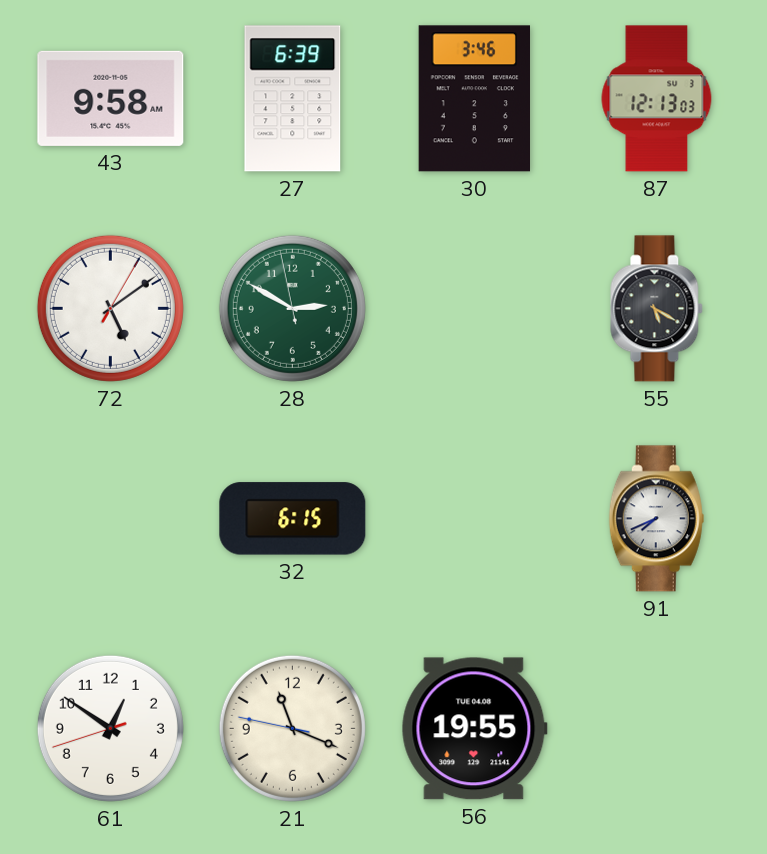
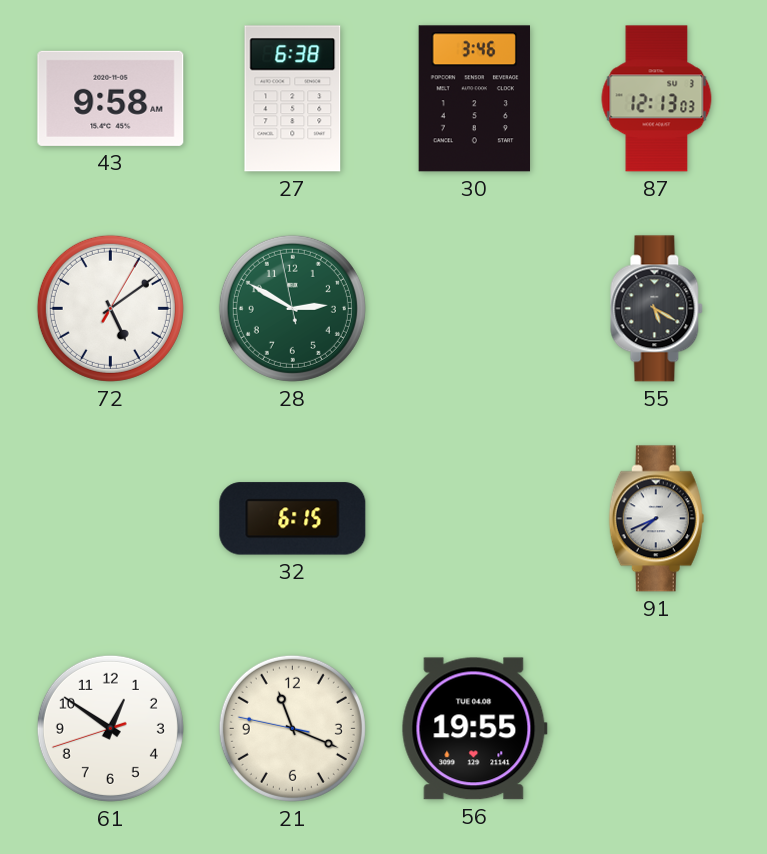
27: 6:39 -> 6:38
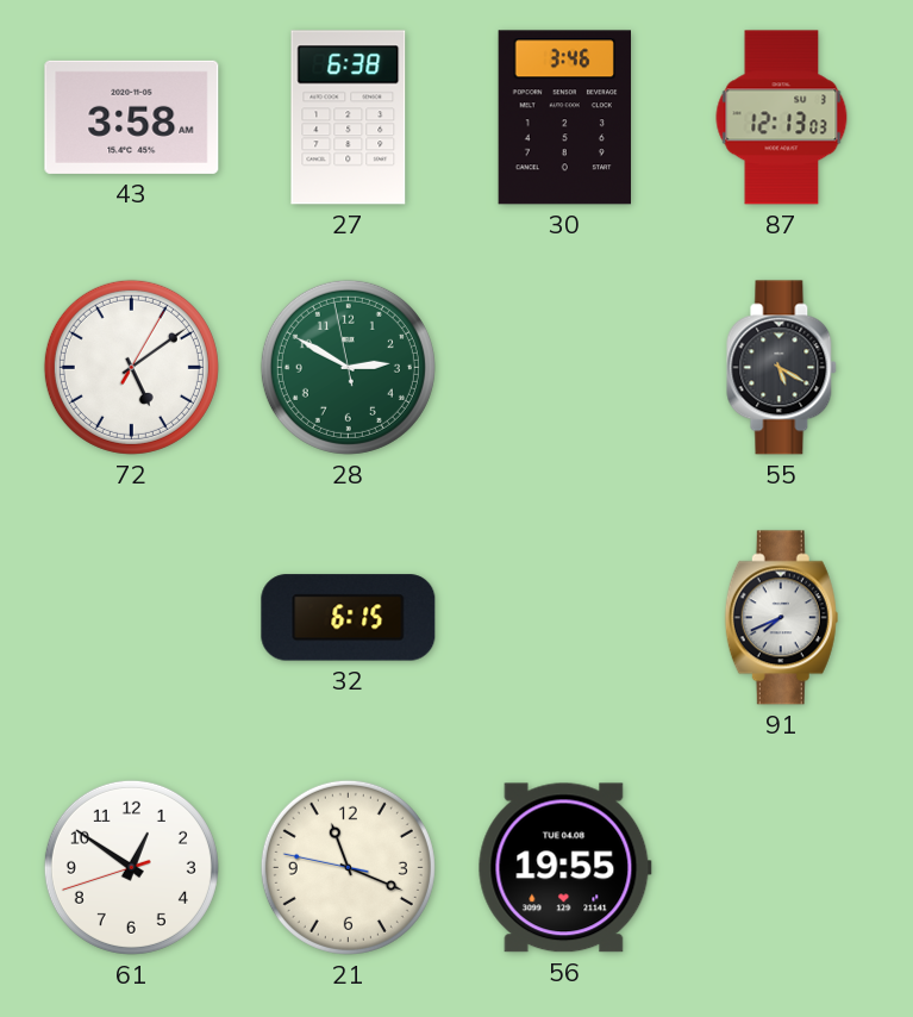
43: 9:58 -> 3:58
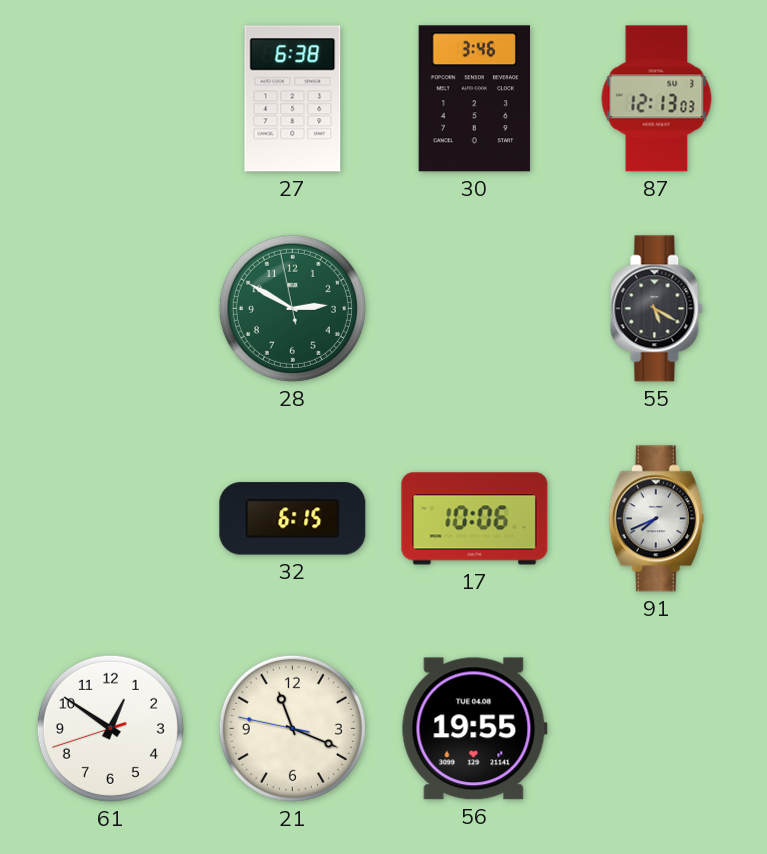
43: 3:58 -> none
72: 5:09 -> none
17: none -> 10:06
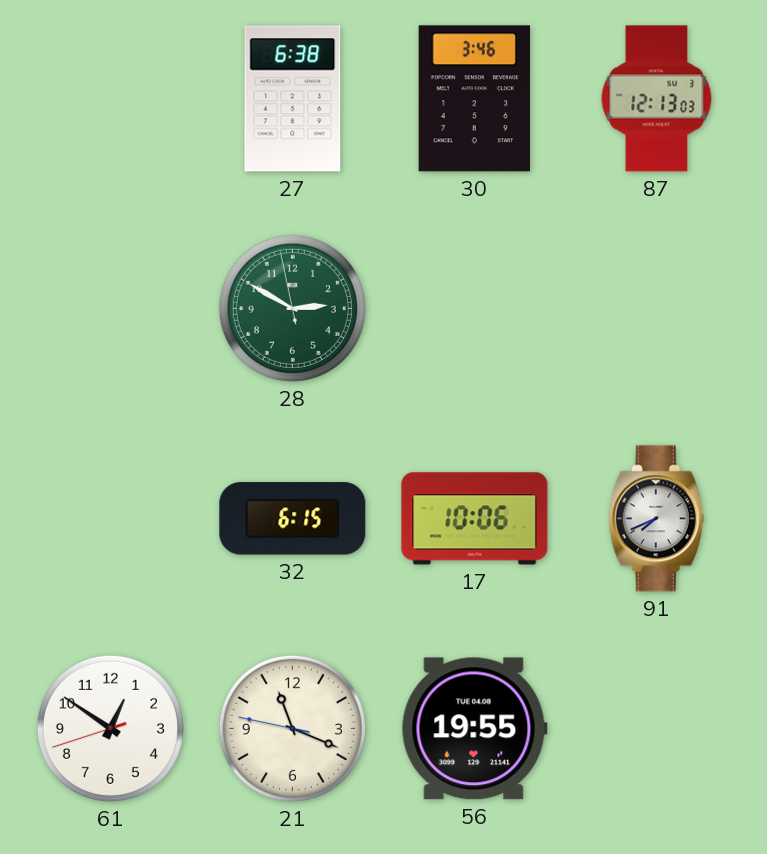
55: 5:20 -> none
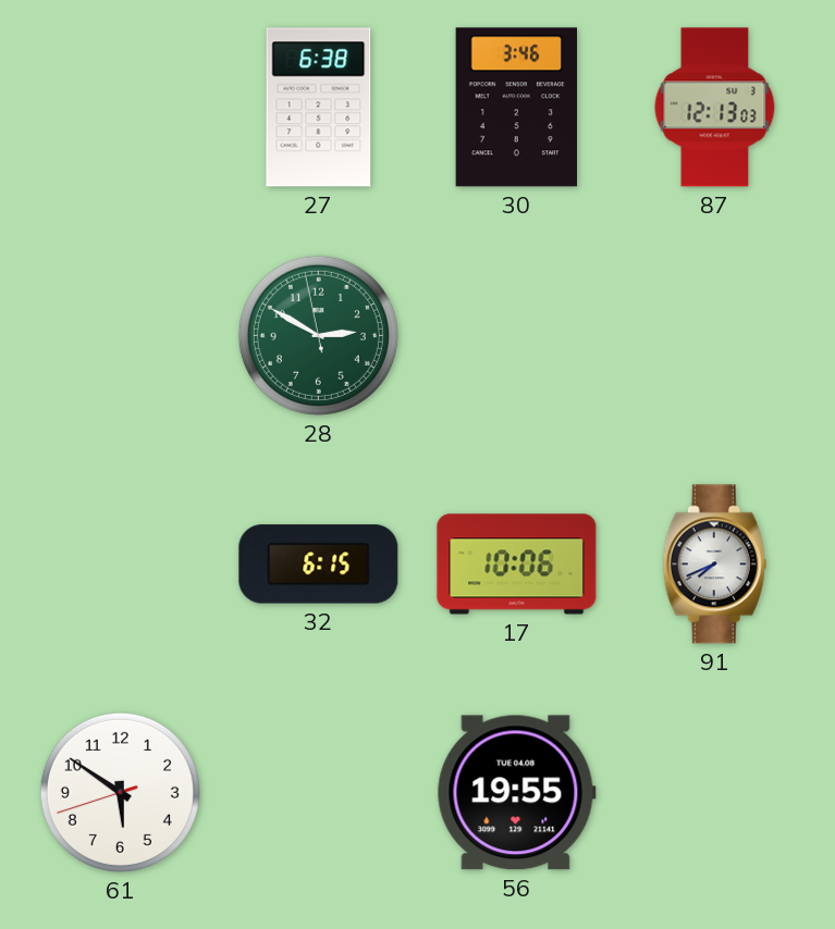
61: 12:50 -> 5:50
21: 11:18 -> none
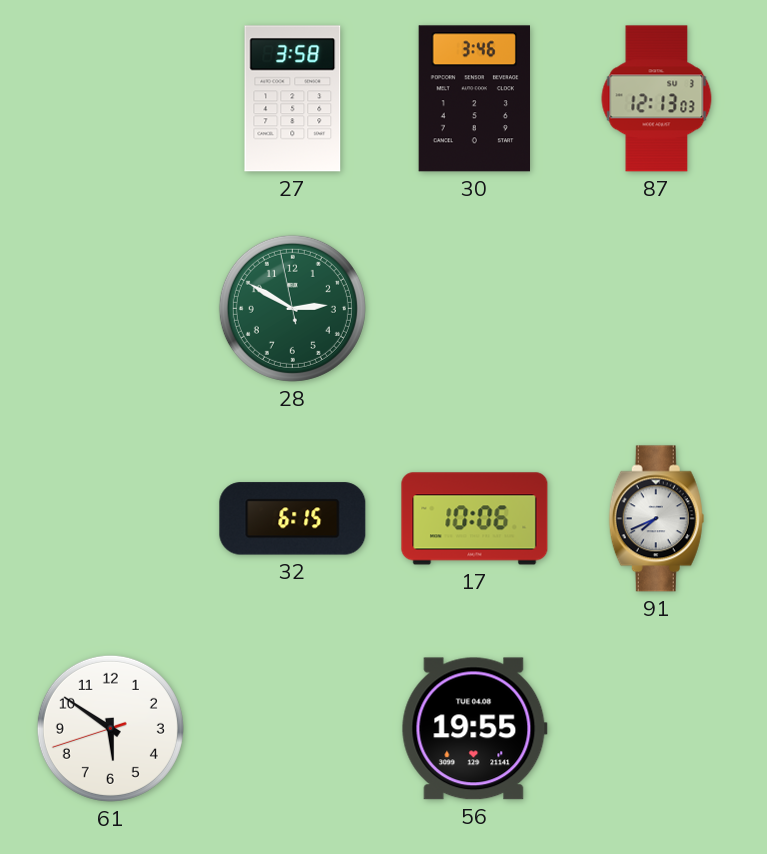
27: 6:38 -> 3:58
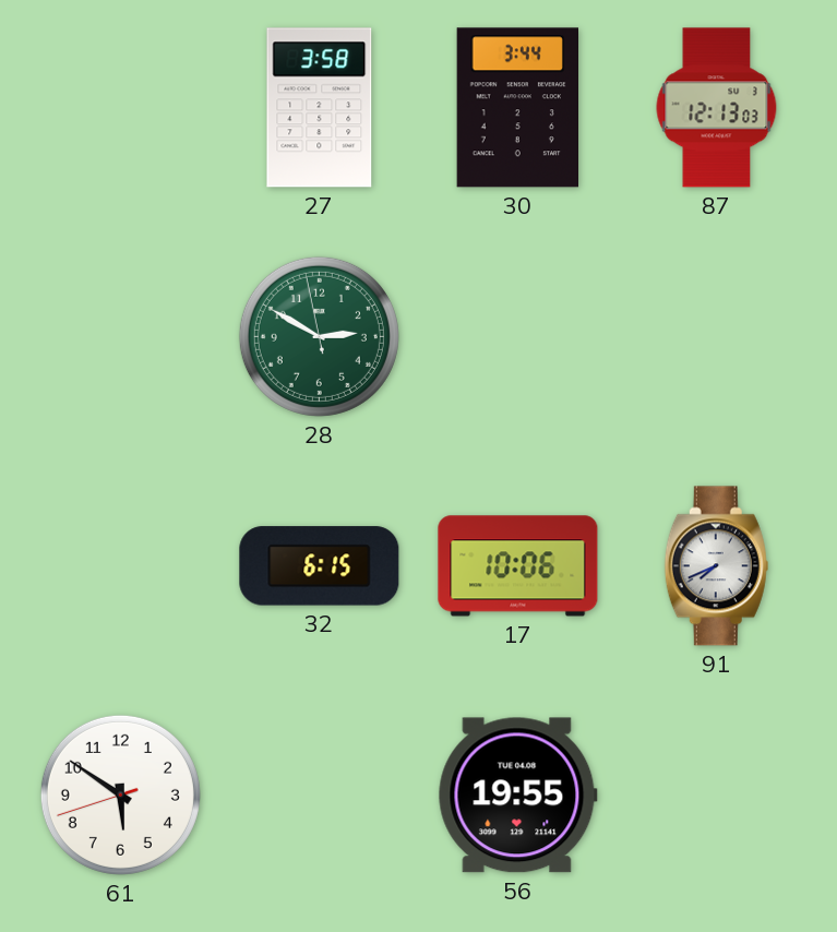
30: 3:46 -> 3:44
